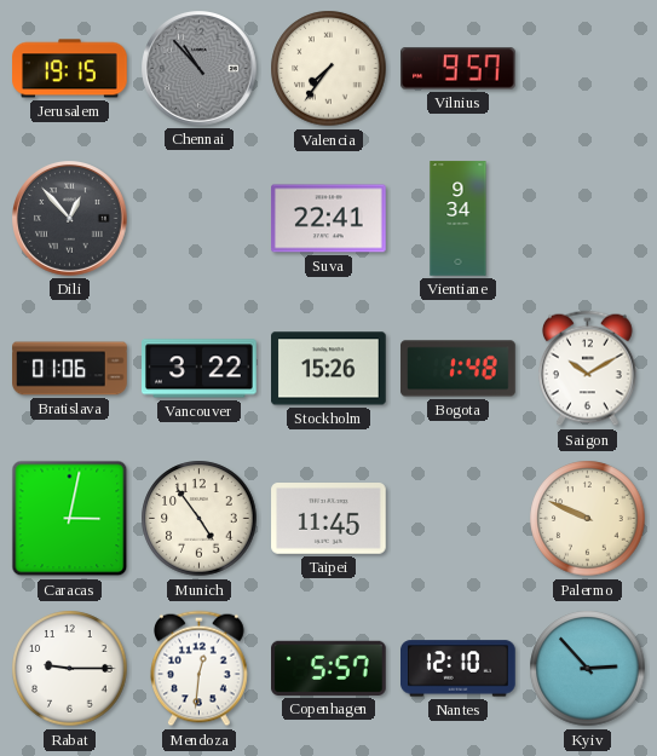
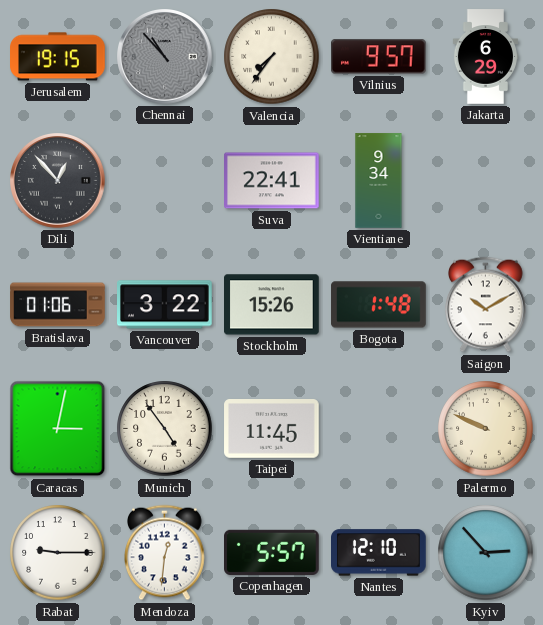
Jakarta: none -> 6:29
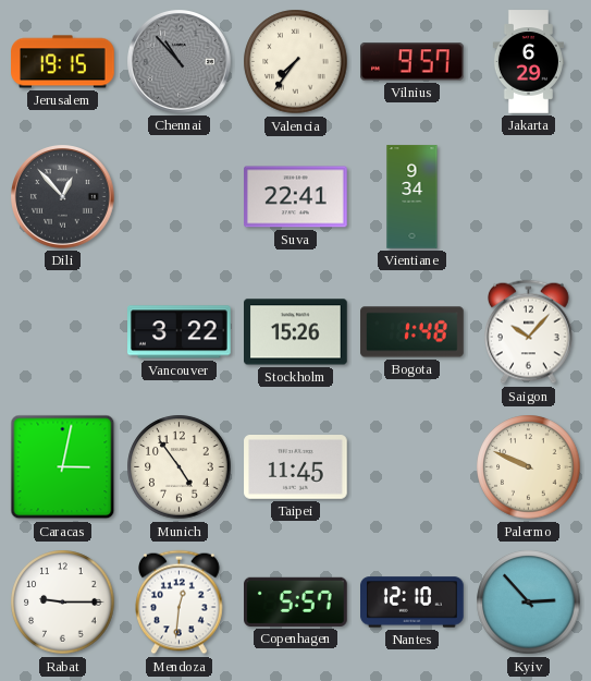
Bratislava: 01:06 -> none
Saigon: 10:10 -> 10:07
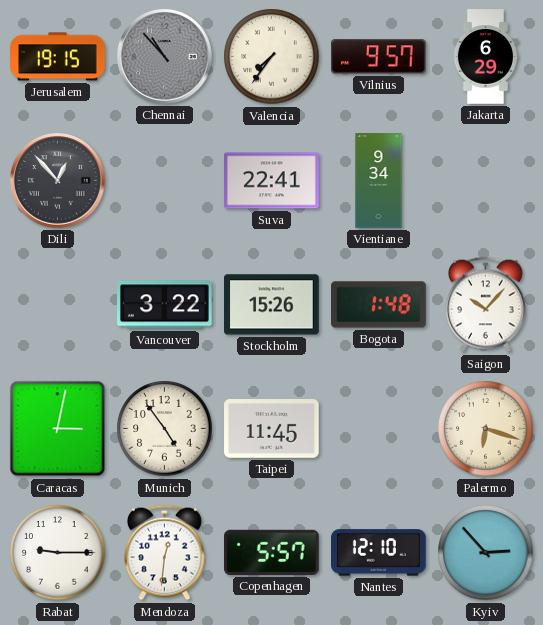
Palermo: 9:49 -> 6:18
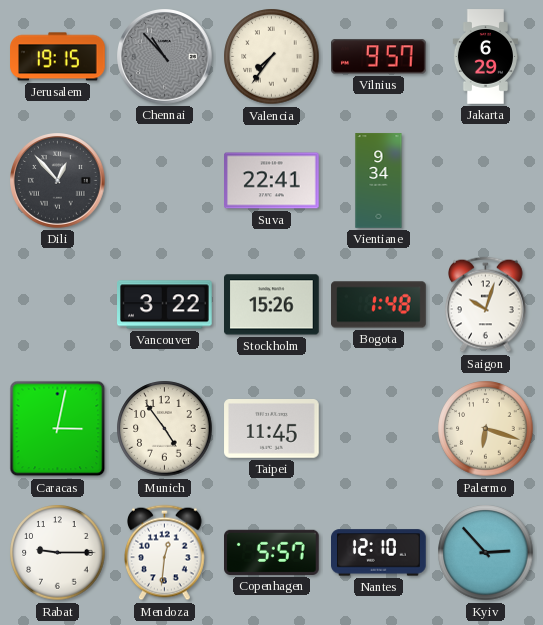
Saigon: 10:07 -> 10:03
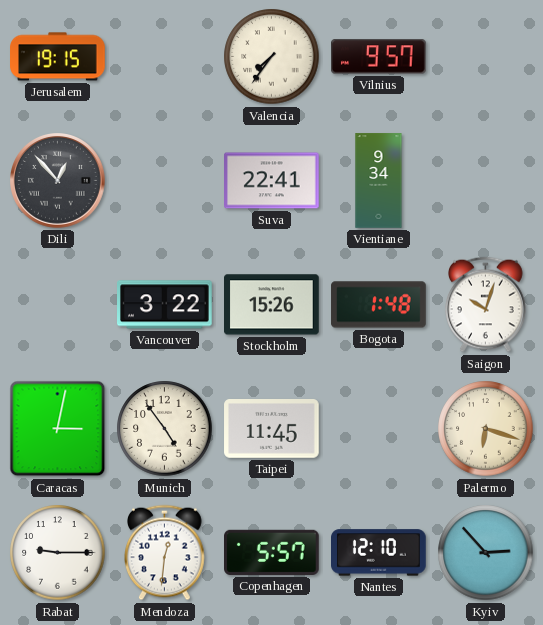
Chennai: 10:53 -> none
Jakarta: 6:29 -> none
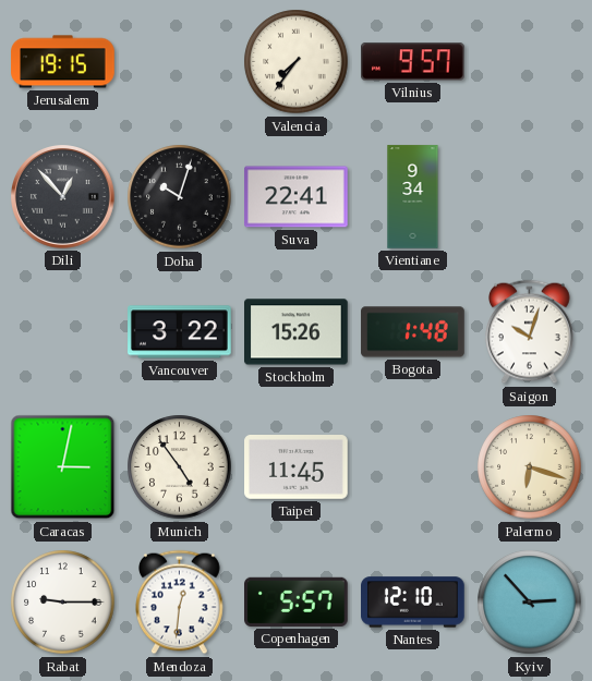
Doha: none -> 10:03
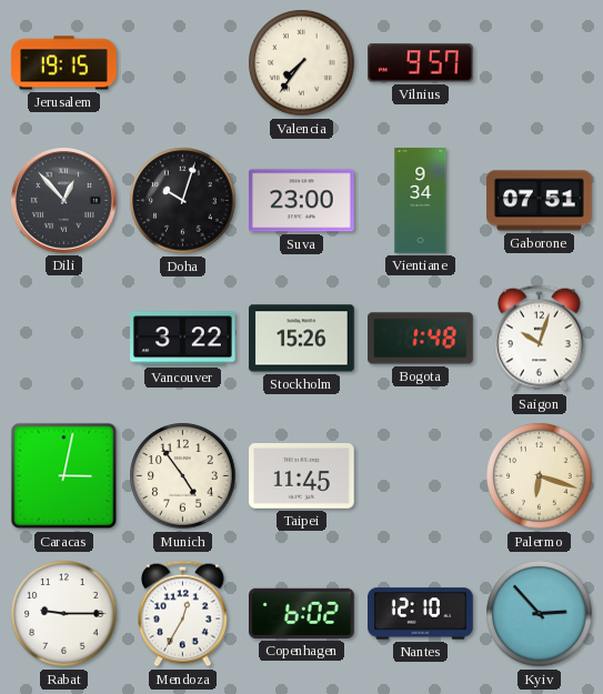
Suva: 22:41 -> 23:00
Gaborone: none -> 07:51
Mendoza: 12:31 -> 12:35
Copenhagen: 5:57 -> 6:02
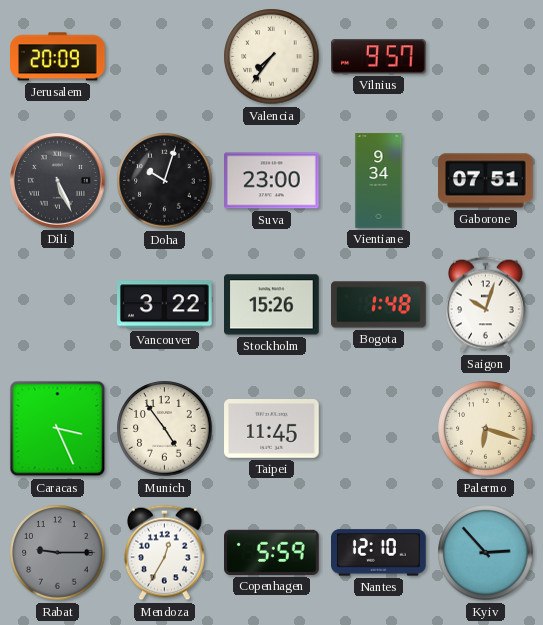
Jerusalem: 19:15 -> 20:09
Dili: 12:53 -> 5:26
Caracas: 3:02 -> 3:26
Rabat dial: white -> grey
Copenhagen: 6:02 -> 5:59
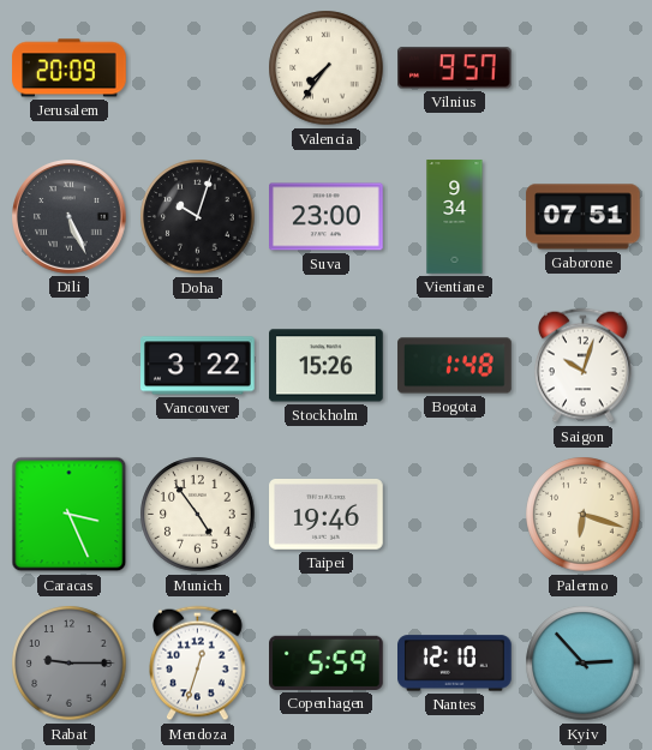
Taipei: 11:45 -> 19:46
Mendoza: 12:35 -> 12:33
